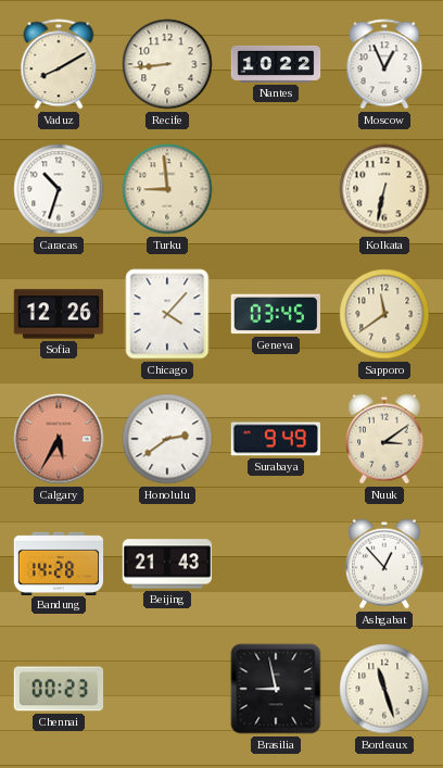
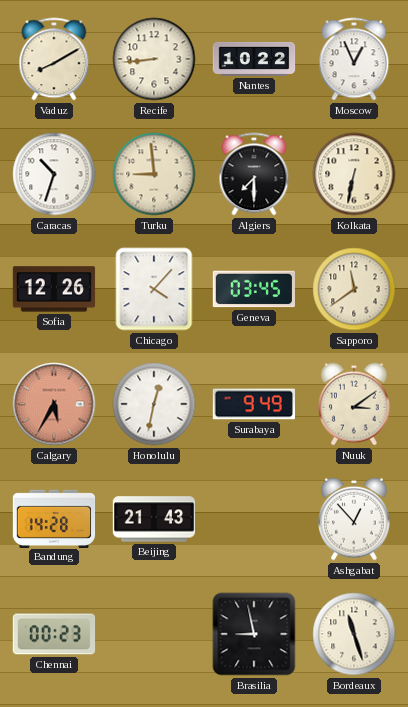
Algiers: none -> 7:30
Honolulu: 2:39 -> 12:32
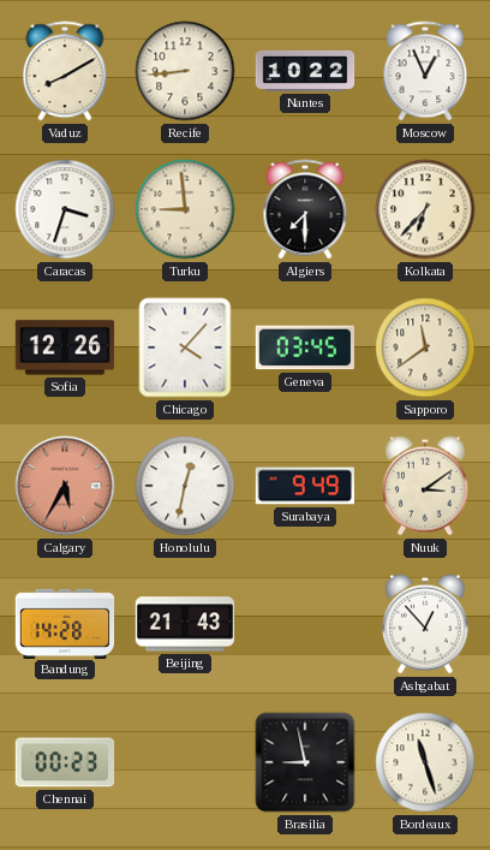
Caracas: 10:33 -> 3:33
Kolkata: 6:32 -> 6:37
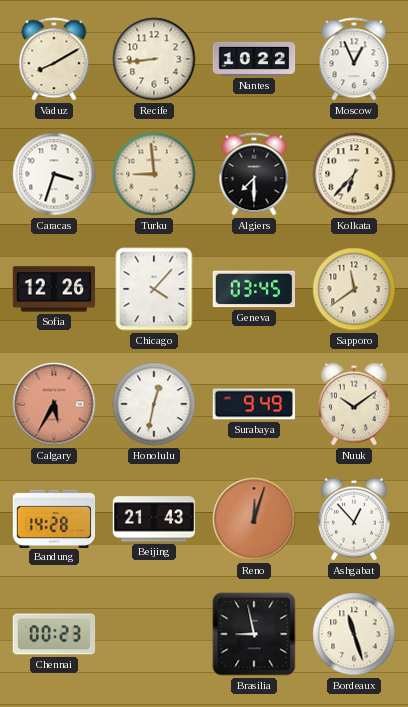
Nuuk: 3:09 -> 10:09
Reno: none -> 12:03
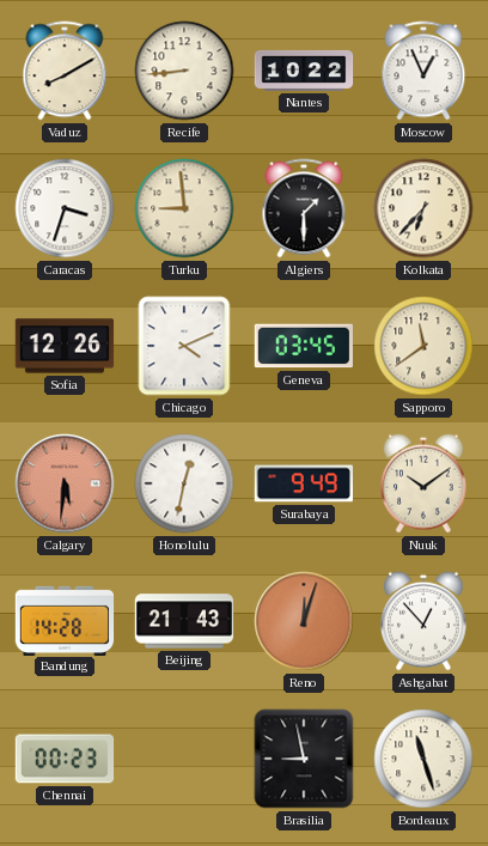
Algiers: 7:30 -> 1:30
Chicago: 4:07 -> 4:11
Calgary: 5:35 -> 5:31
